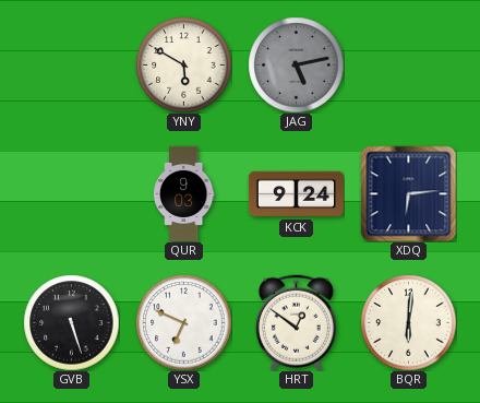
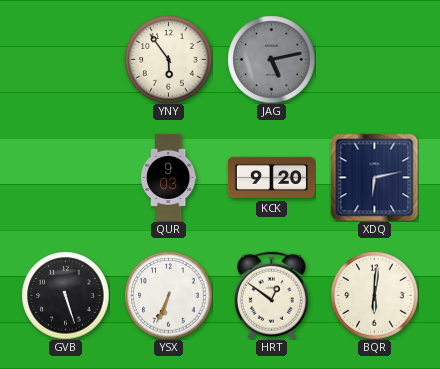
YNY: 5:50 -> 5:54
KCK: 9:24 -> 9:20
XDQ: 6:14 -> 6:13
YSX: 6:49 -> 6:34
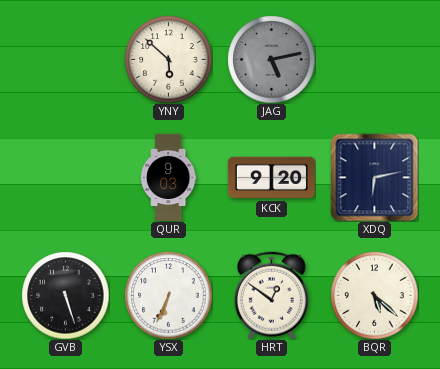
YNY: 5:54 -> 5:52
BQR: 6:01 -> 5:22
